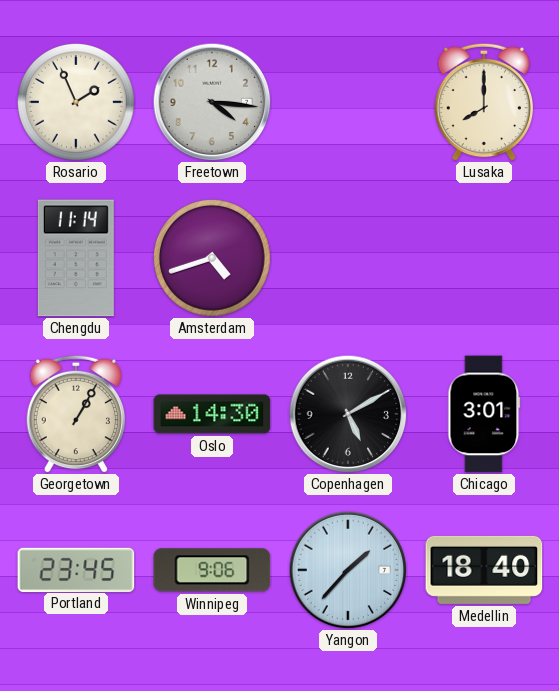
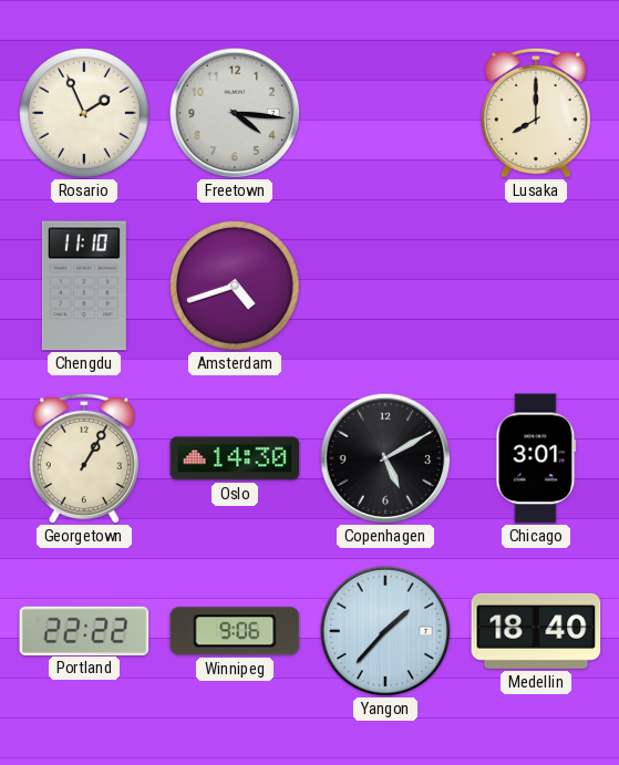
Chengdu: 11:14 -> 11:10
Portland: 23:45 -> 22:22
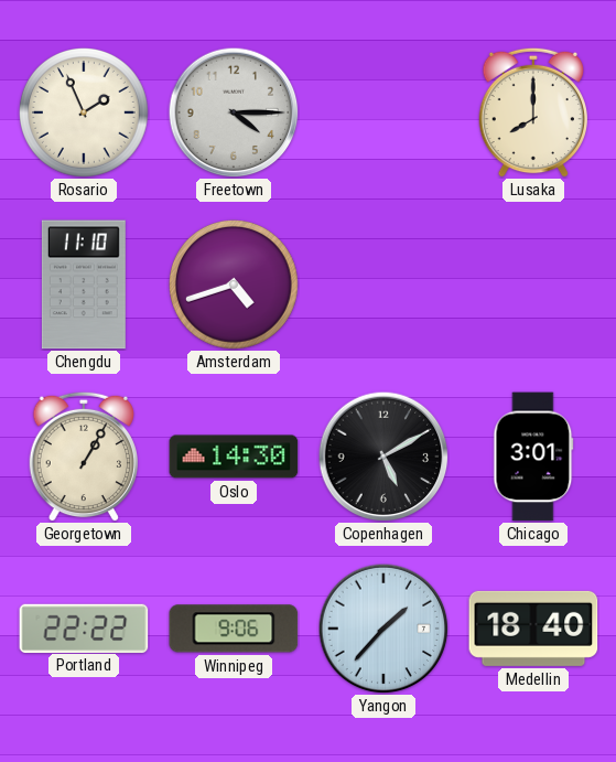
Freetown: 4:16 -> 4:15
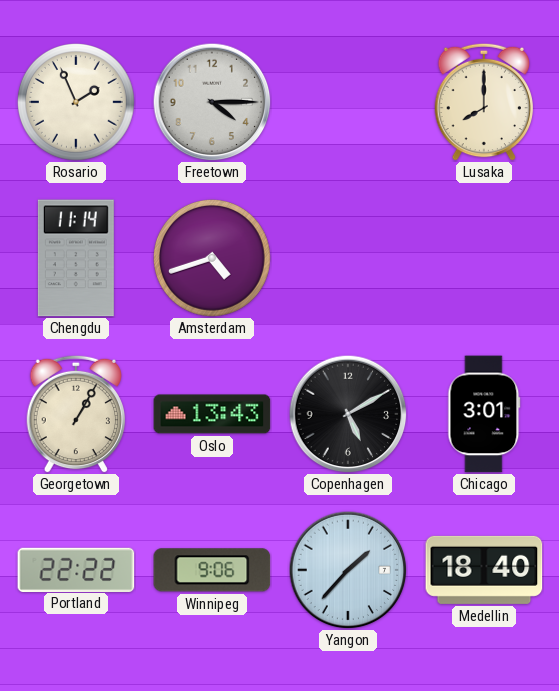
Chengdu: 11:10 -> 11:14
Oslo: 14:30 -> 13:43
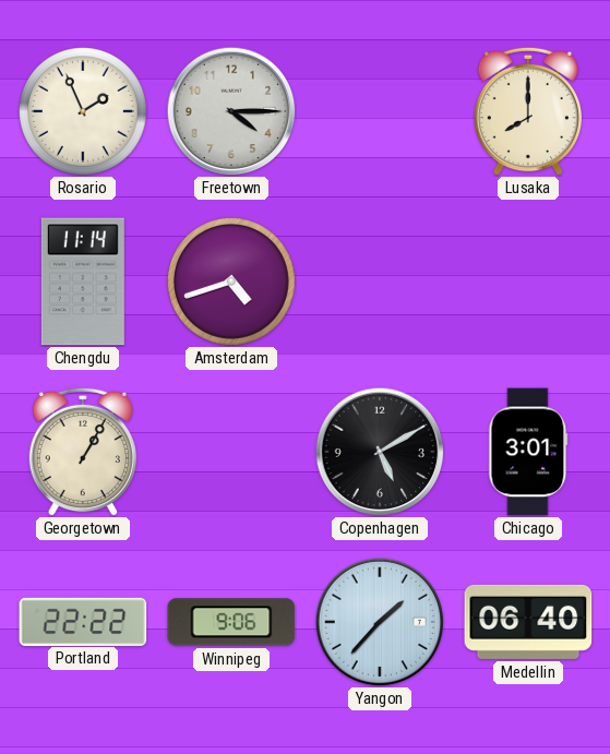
Oslo: 13:43 -> none
Medellin: 18:40 -> 06:40
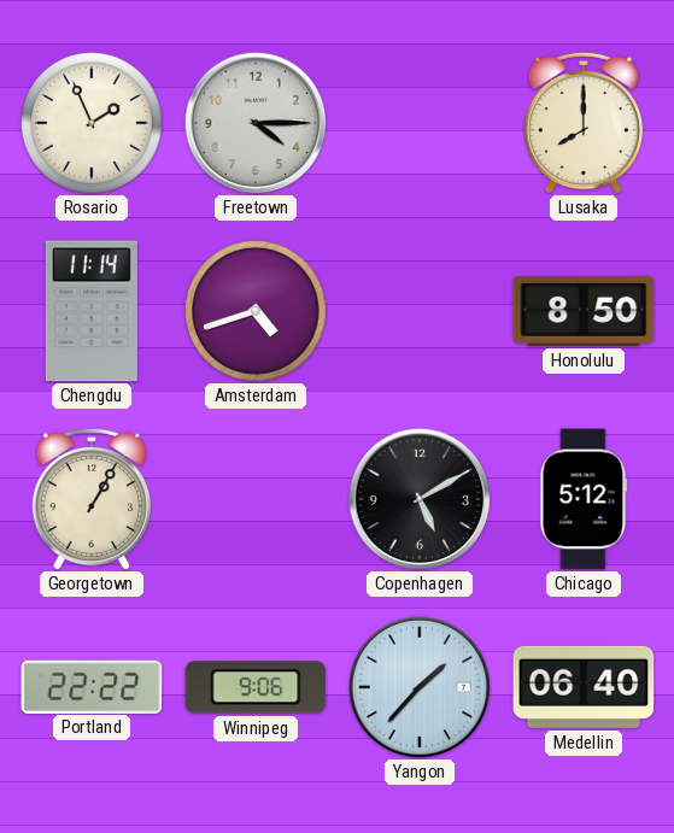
Honolulu: none -> 8:50
Chicago: 3:01 -> 5:12
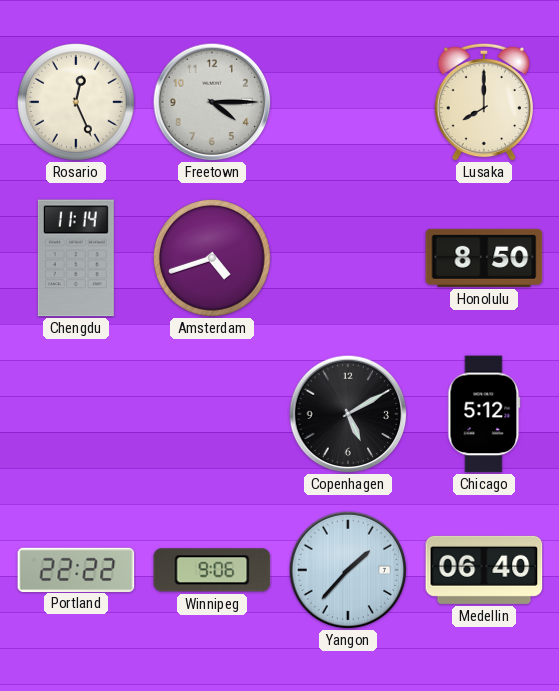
Rosario: 1:56 -> 12:26
Georgetown: 1:05 -> none
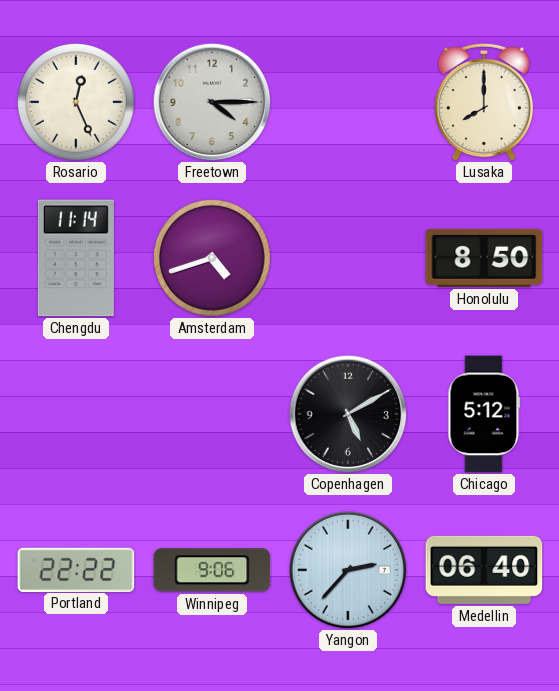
Yangon: 1:37 -> 2:37
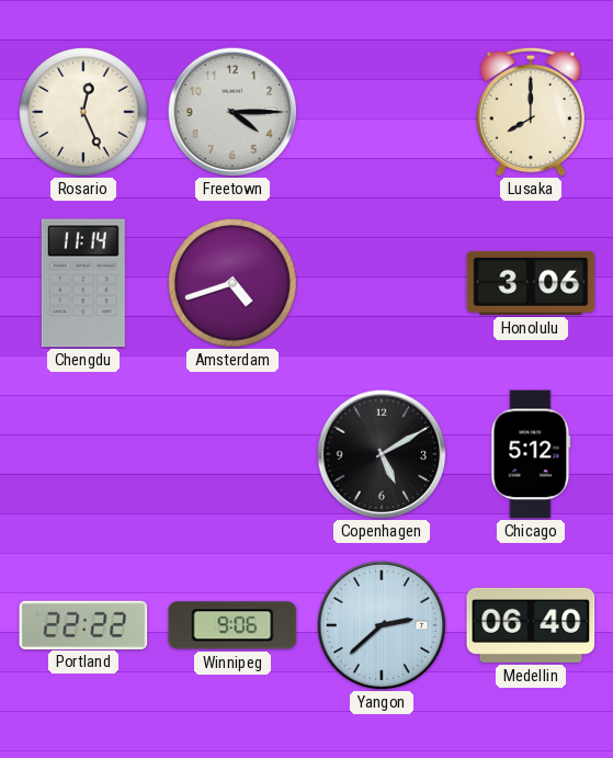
Honolulu: 8:50 -> 3:06
Yangon: 2:37 -> 2:38
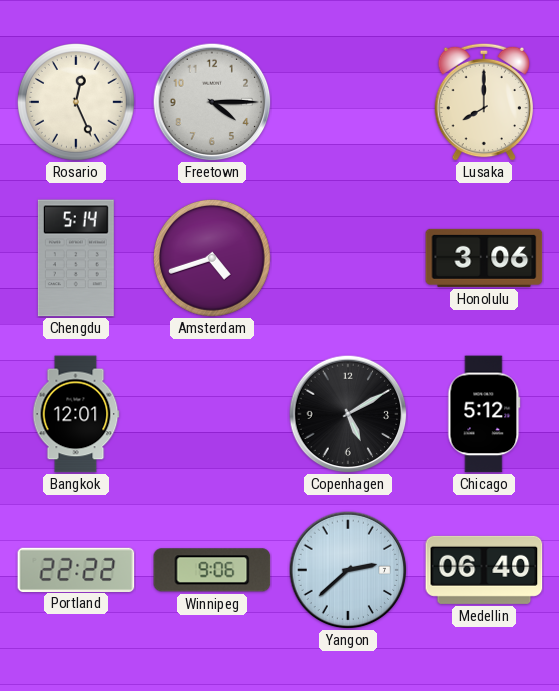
Chengdu: 11:14 -> 5:14
Bangkok: none -> 12:01
